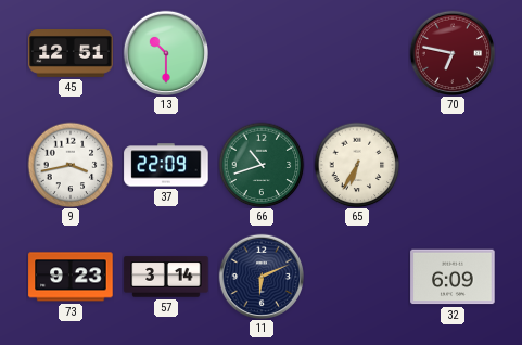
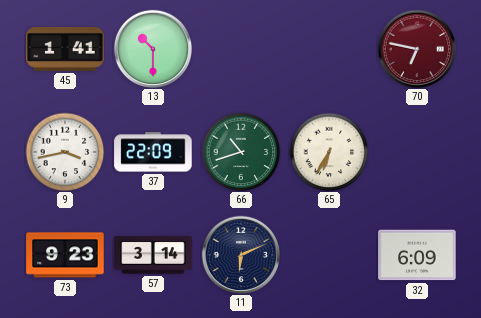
45: 12:51 -> 1:41
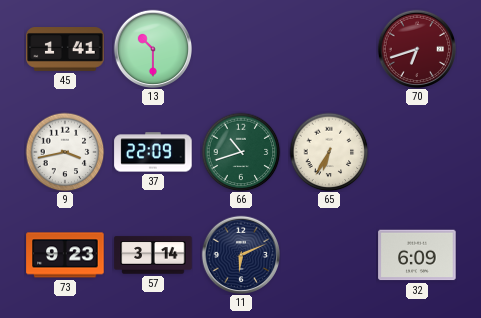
70: 6:47 -> 6:42
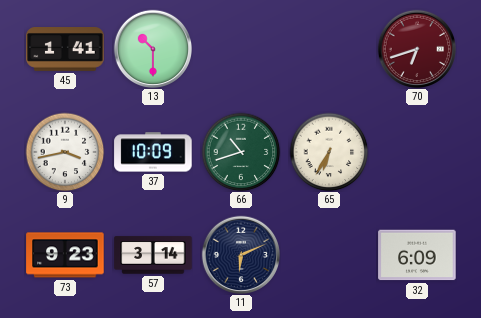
37: 22:09 -> 10:09
